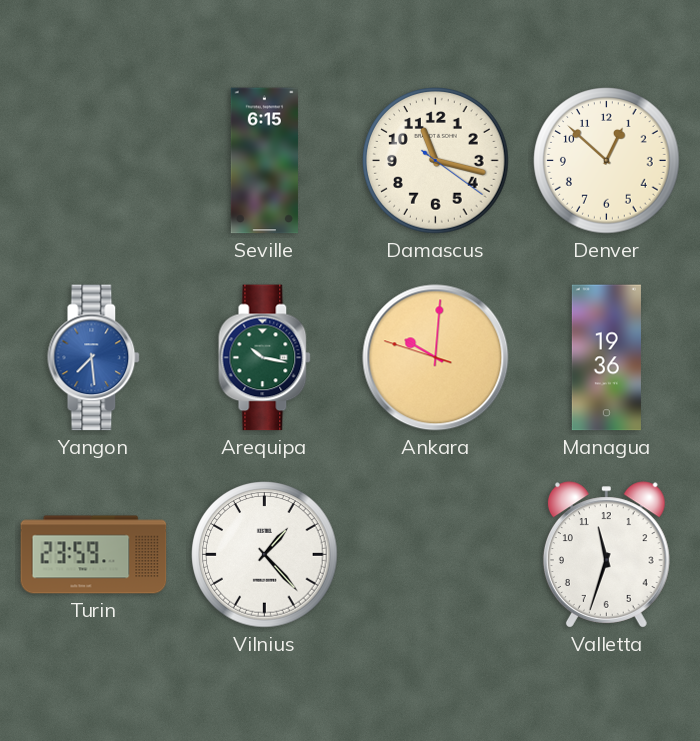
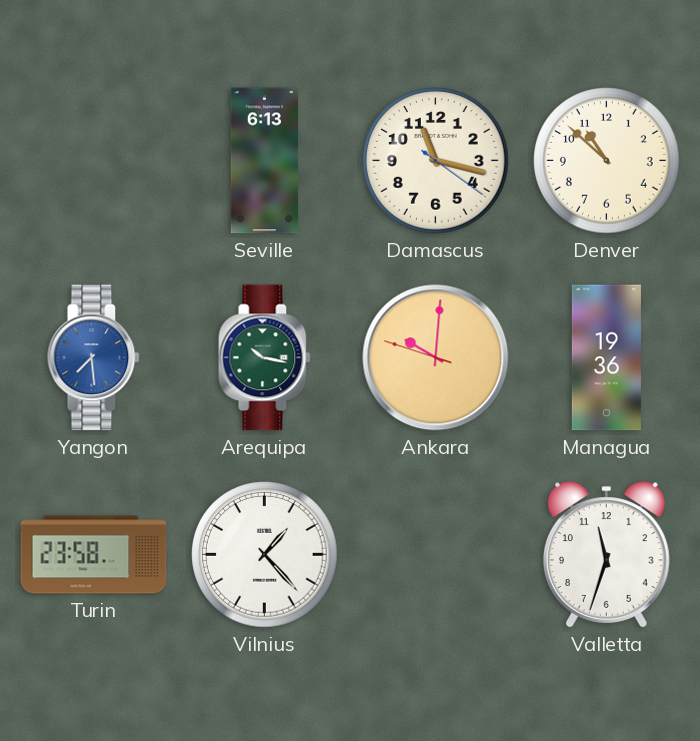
Seville: 6:15 -> 6:13
Denver: 12:52 -> 10:52
Turin: 23:59 -> 23:58
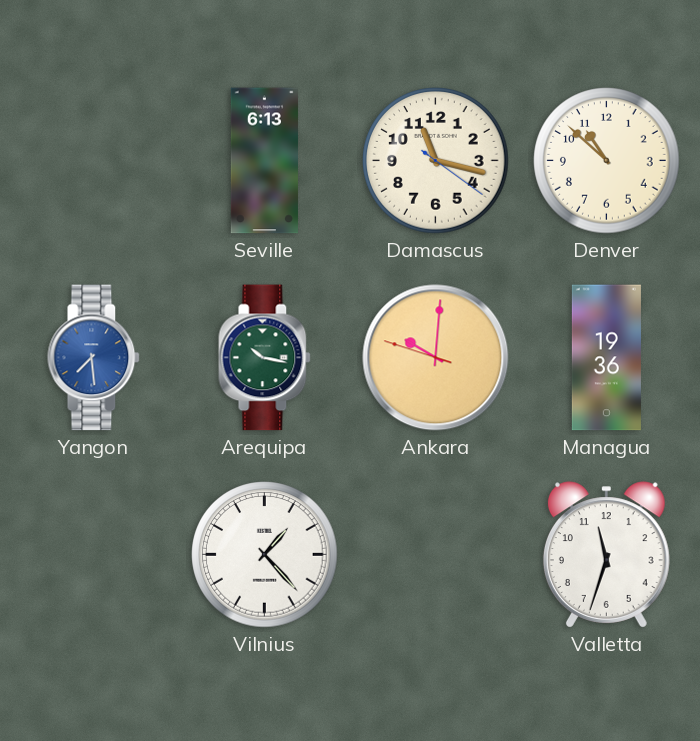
Turin: 23:58 -> none
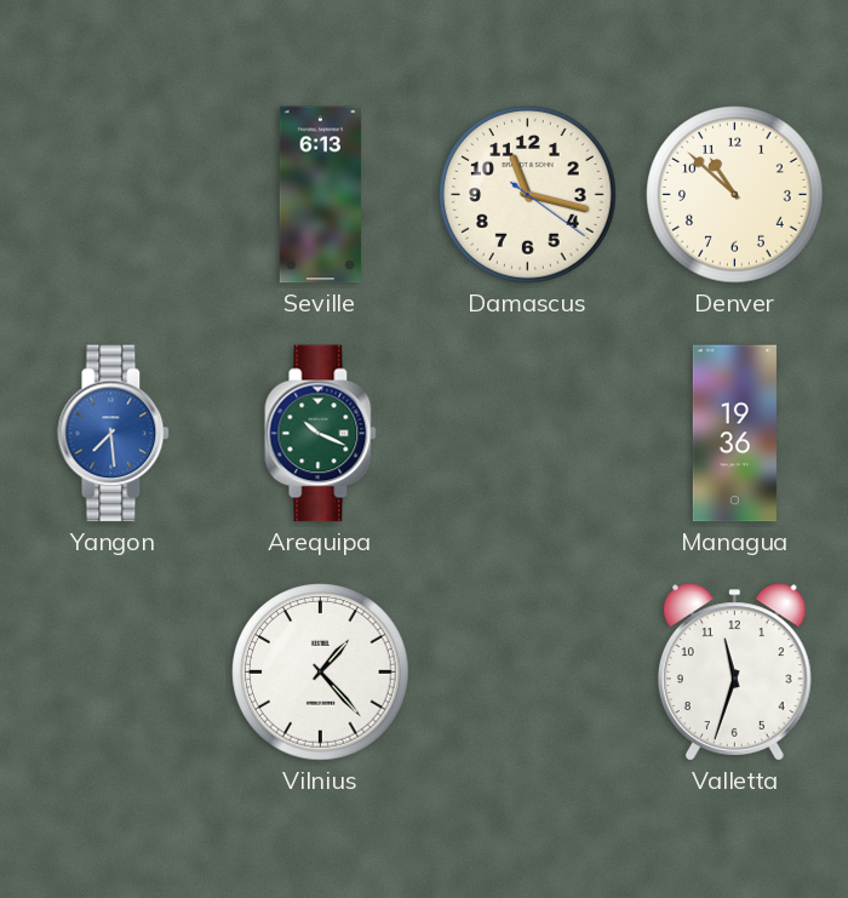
Arequipa: 10:17 -> 10:19
Ankara: 10:00 -> none
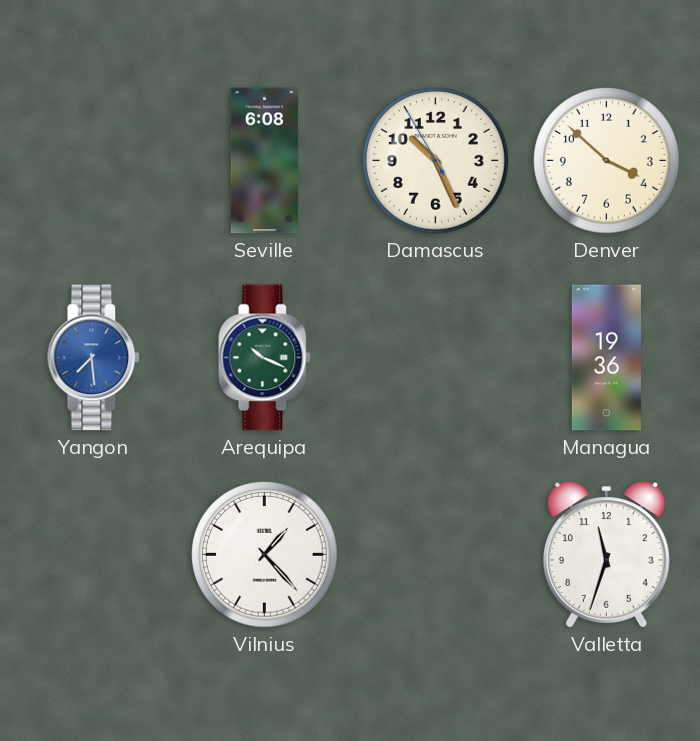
Seville: 6:13 -> 6:08
Damascus: 11:17 -> 10:25
Denver: 10:52 -> 3:52
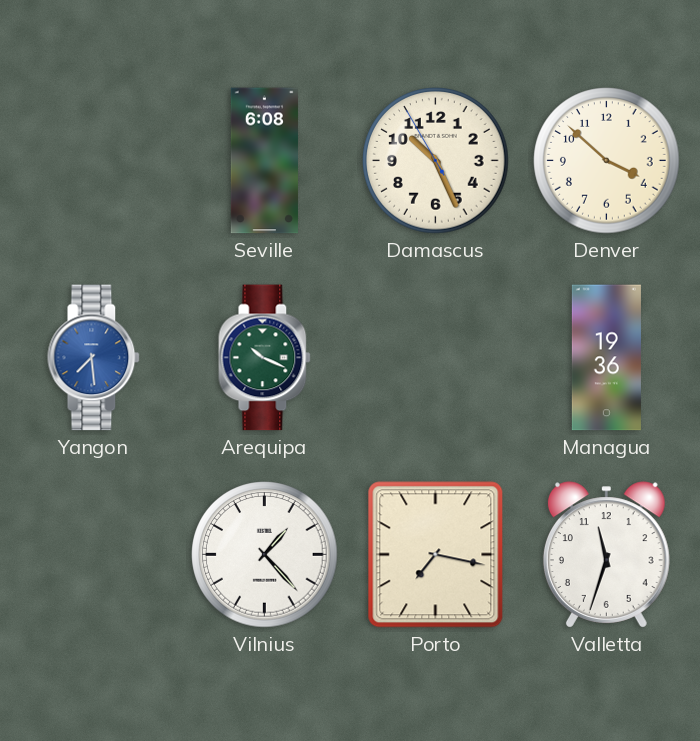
Porto: none -> 7:17
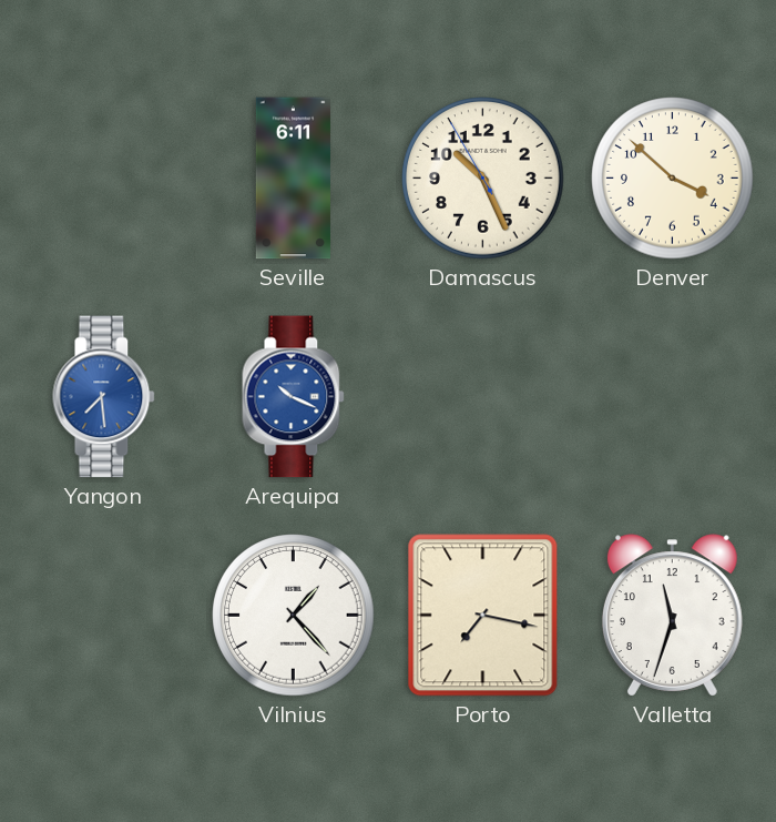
Seville: 6:08 -> 6:11
Arequipa dial: green -> blue
Managua: 19:36 -> none
